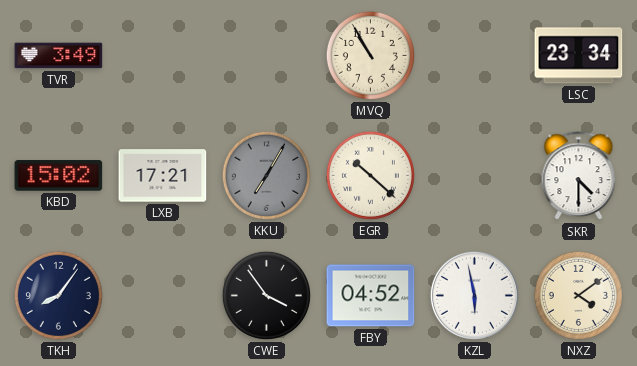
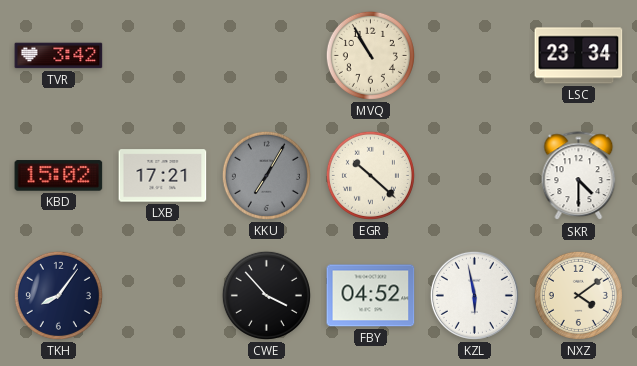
TVR: 3:49 -> 3:42
CWE: 3:54 -> 3:53
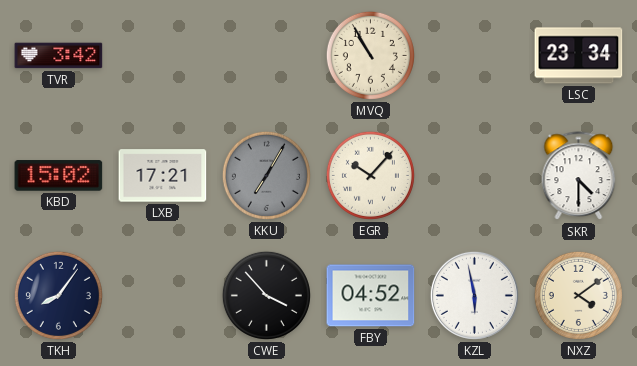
EGR: 10:22 -> 10:07
